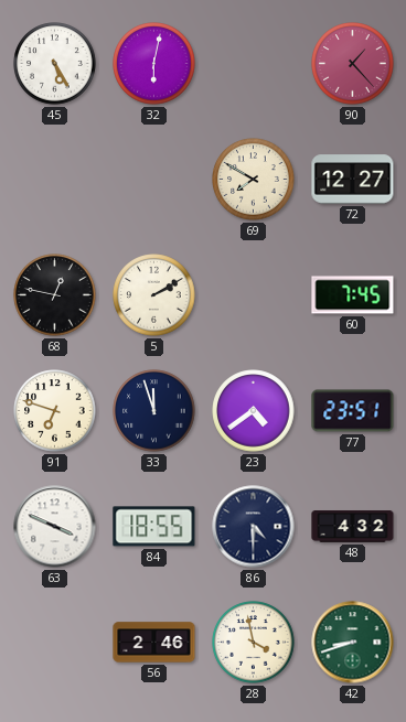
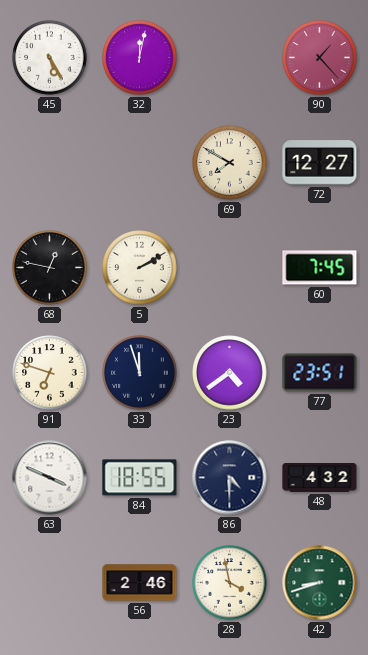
32: 6:02 -> 12:02
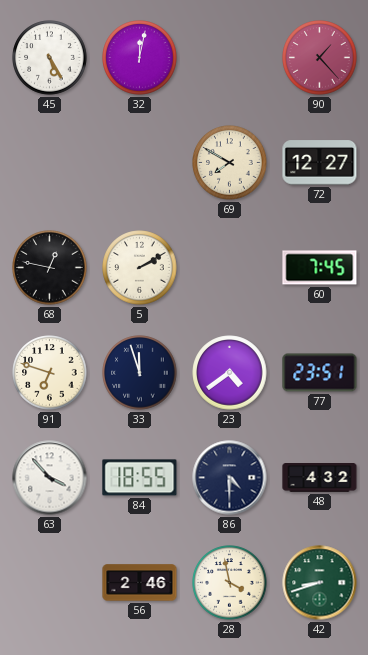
63: 3:49 -> 3:53
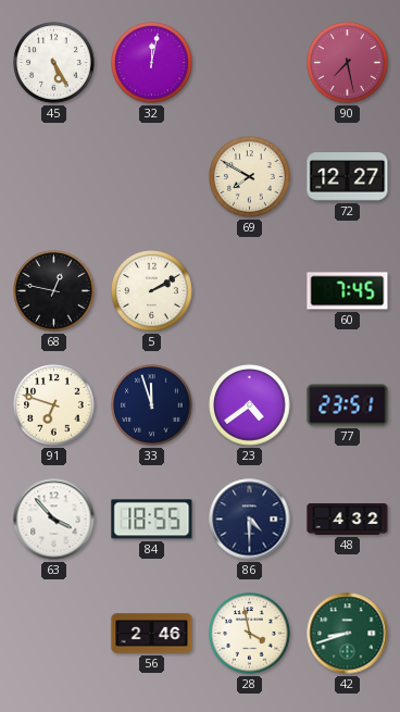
90: 1:23 -> 7:28
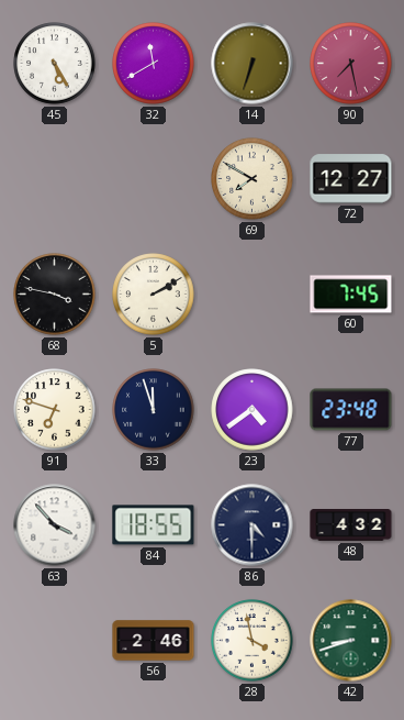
32: 12:02 -> 11:40
14: none -> 6:33
68: 12:47 -> 3:47
77: 23:51 -> 23:48
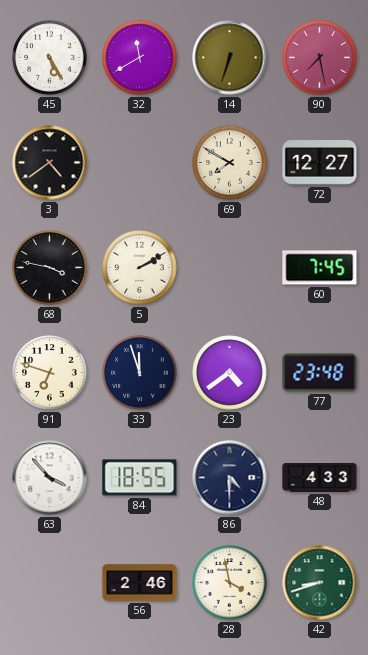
3: none -> 4:39
48: 4:32 -> 4:33
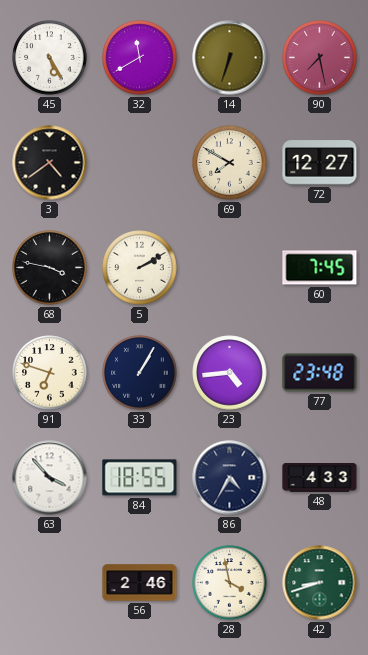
33: 11:57 -> 1:05
23: 4:39 -> 4:44
86: 4:30 -> 4:35
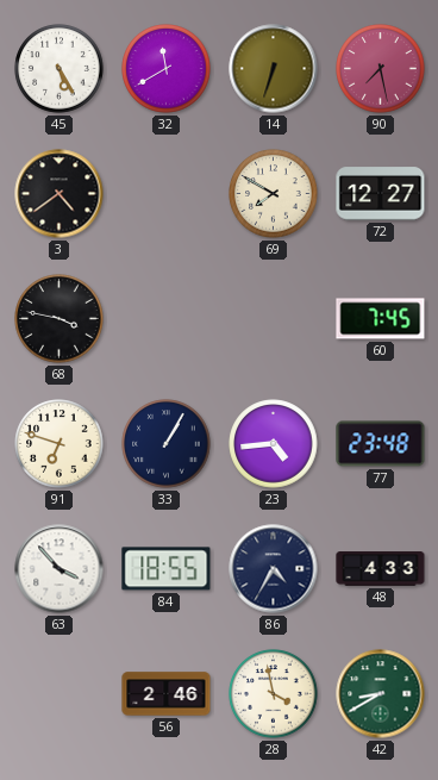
5: 2:10 -> none
42: 8:42 -> 8:40
